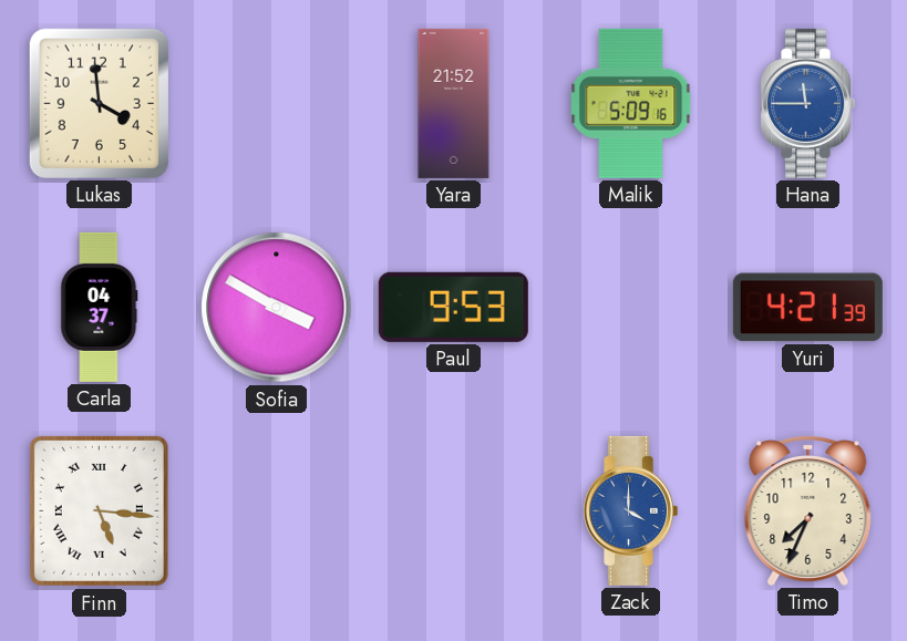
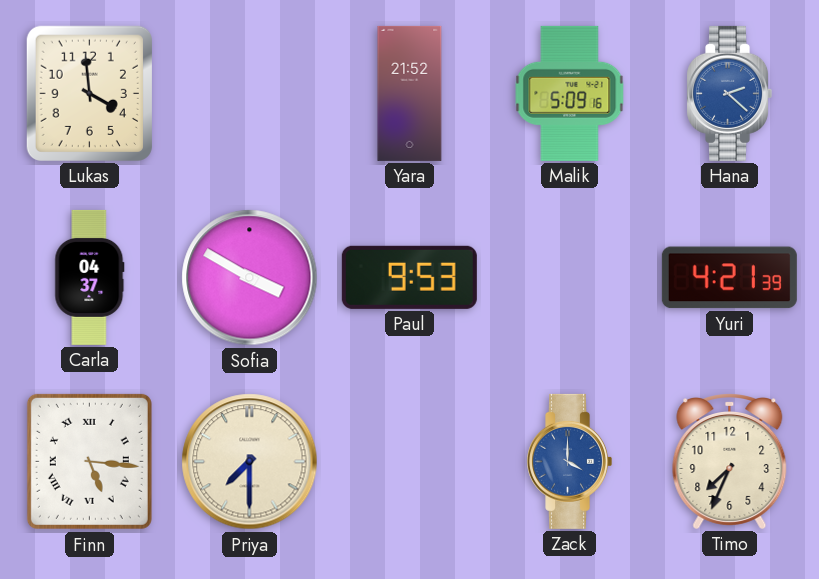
Hana: 11:45 -> 2:22
Priya: none -> 7:30
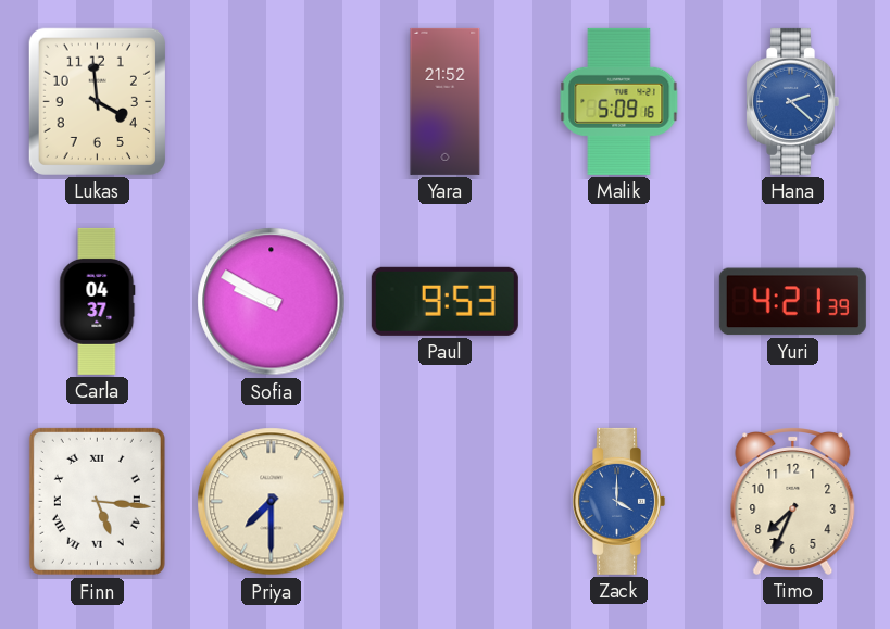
Sofia: 3:50 -> 9:50
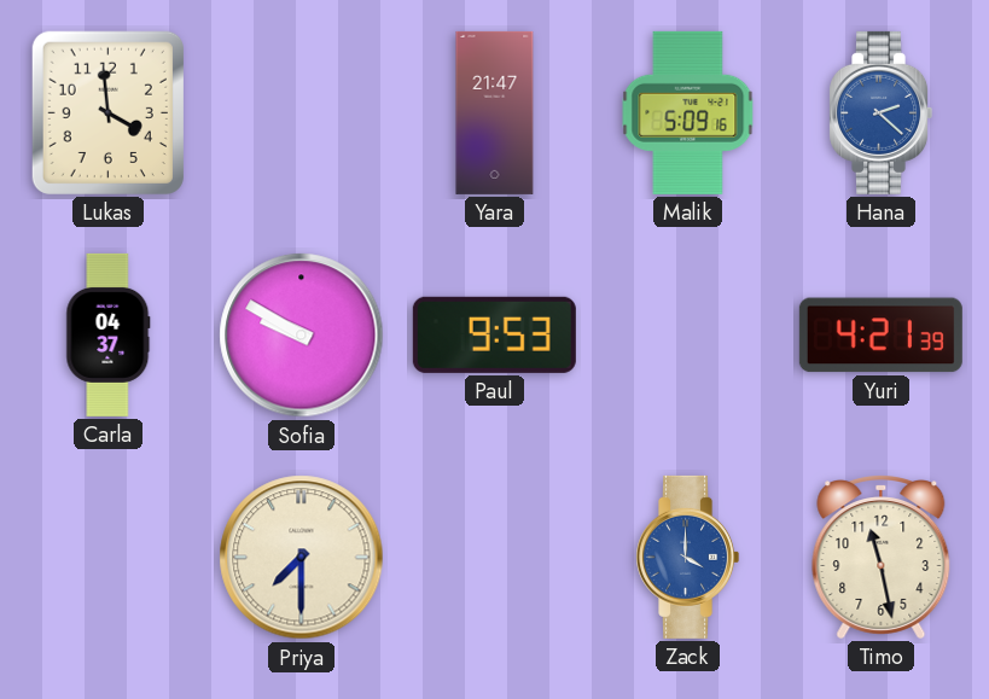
Yara: 21:52 -> 21:47
Finn: 5:16 -> none
Timo: 7:34 -> 11:28
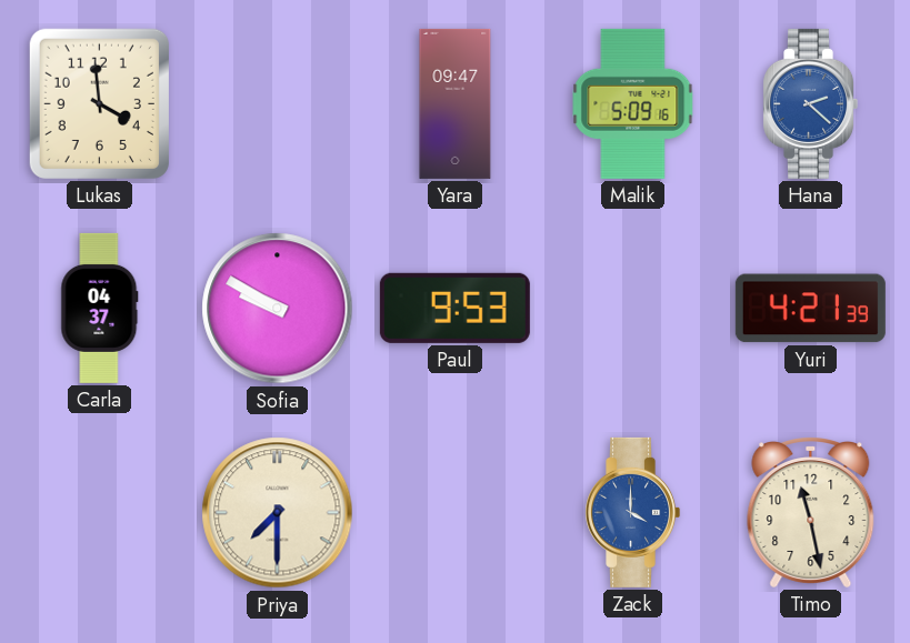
Yara: 21:47 -> 09:47
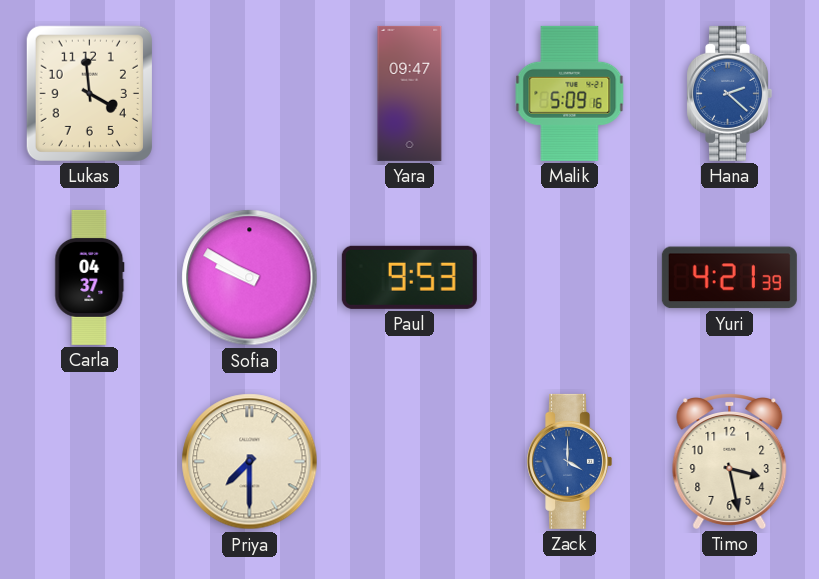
Timo: 11:28 -> 3:28
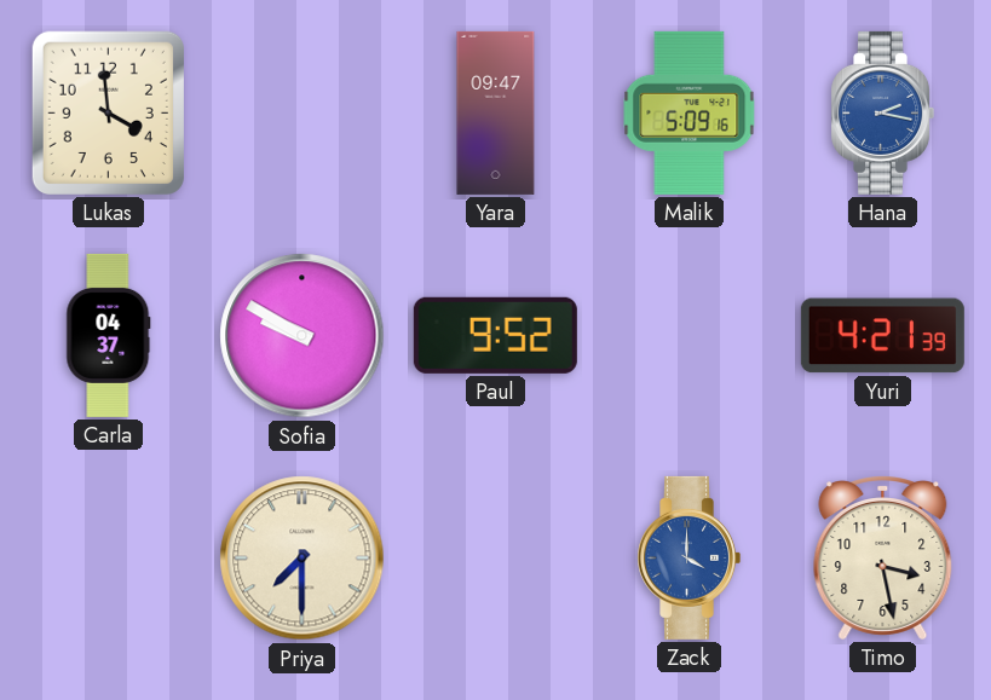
Hana: 2:22 -> 2:17
Paul: 9:53 -> 9:52
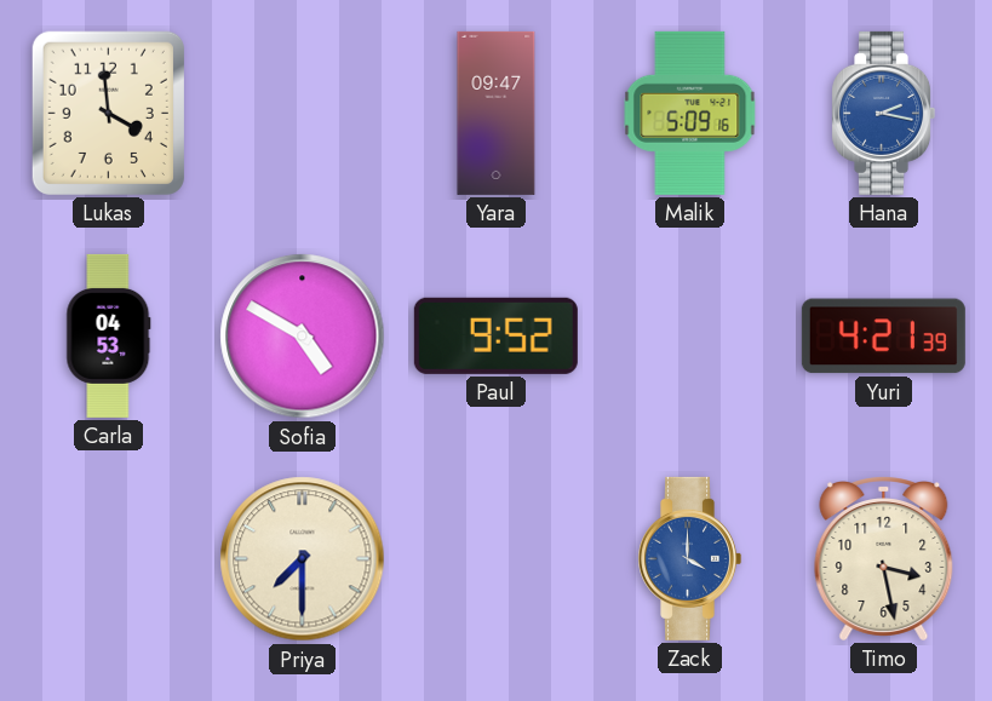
Carla: 04:37 -> 04:53
Sofia: 9:50 -> 4:50
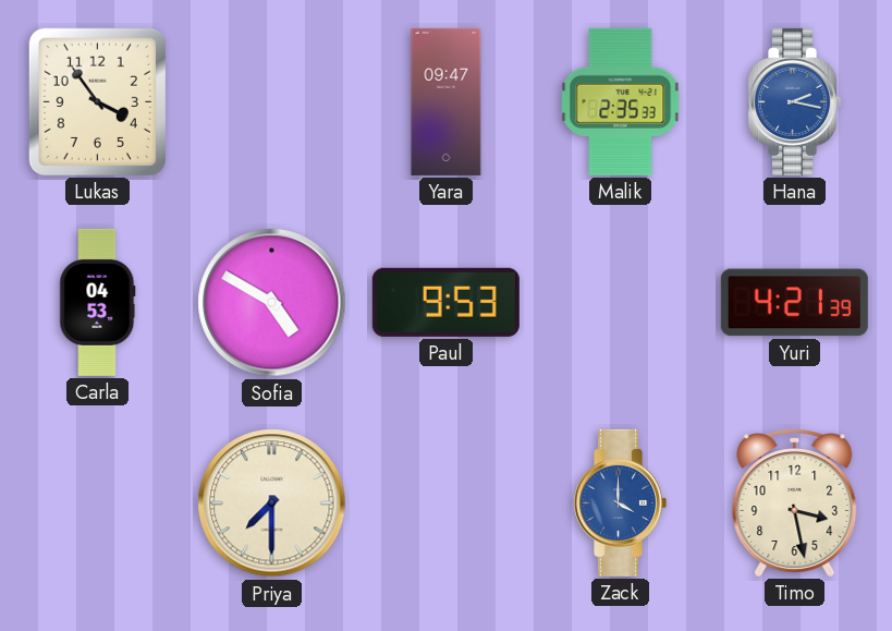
Lukas: 3:59 -> 3:54
Malik: 5:09 -> 2:35
Paul: 9:52 -> 9:53
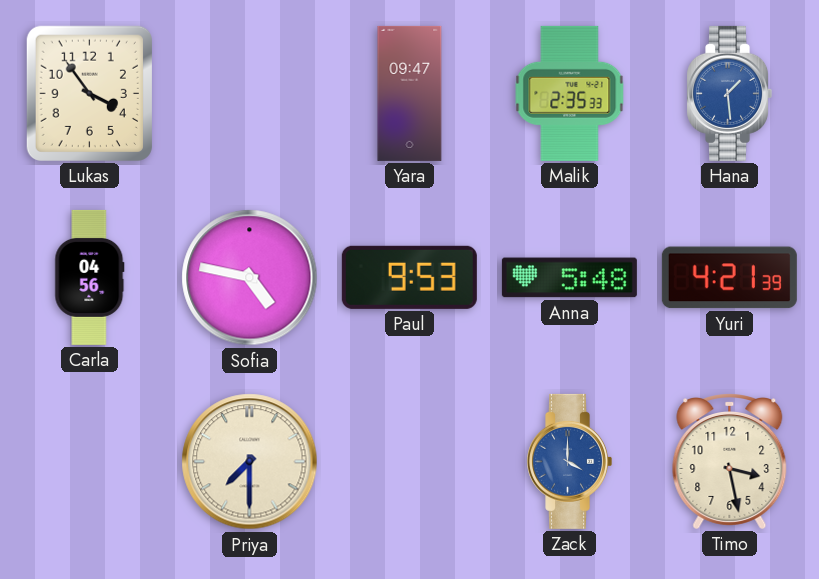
Hana: 2:17 -> 1:29
Carla: 04:53 -> 04:56
Sofia: 4:50 -> 4:47
Anna: none -> 5:48
